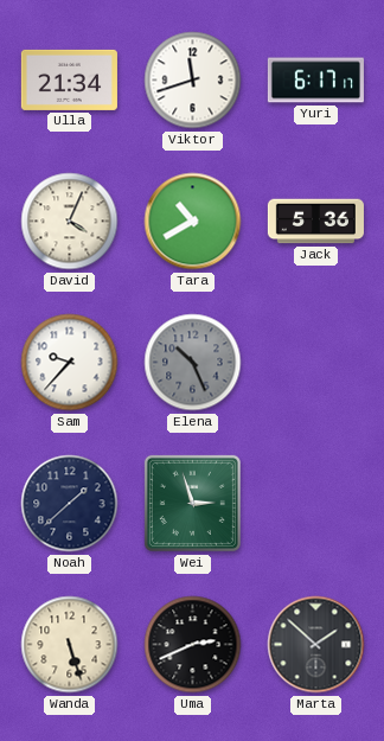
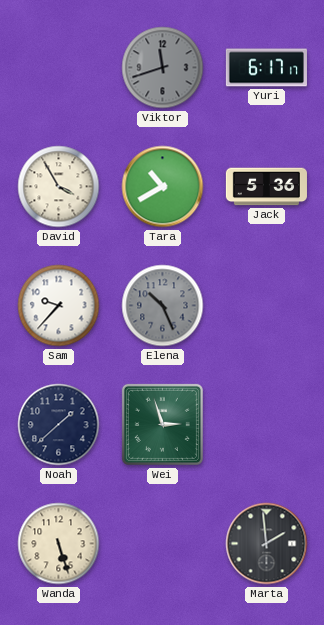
Ulla: 21:34 -> none
Viktor dial: white -> grey
David: 4:04 -> 3:55
Uma: 2:41 -> none
Marta: 1:52 -> 1:59
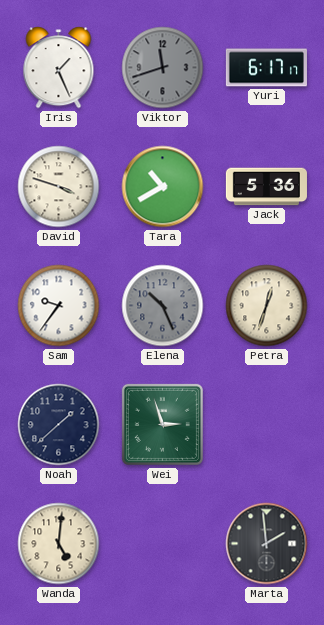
Iris: none -> 1:26
David: 3:55 -> 3:48
Sam: 9:37 -> 9:36
Petra: none -> 12:33
Wanda: 5:27 -> 5:01
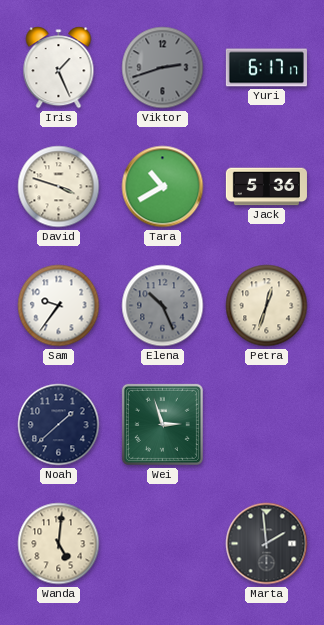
Viktor: 11:42 -> 2:42
